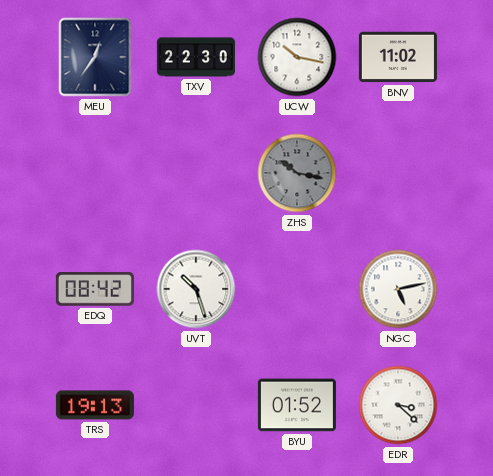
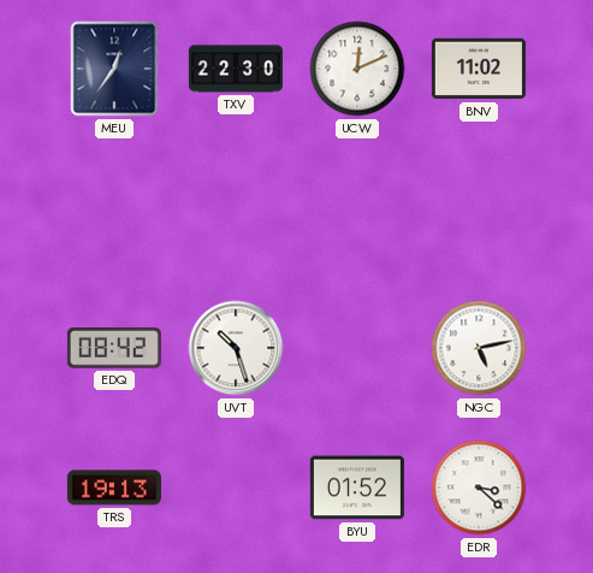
UCW: 10:17 -> 12:11
ZHS: 10:17 -> none
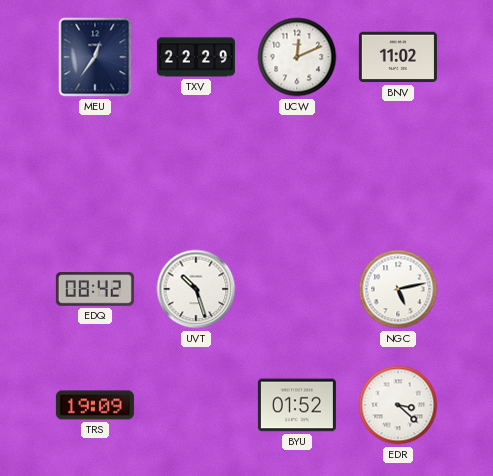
TXV: 22:30 -> 22:29
TRS: 19:13 -> 19:09
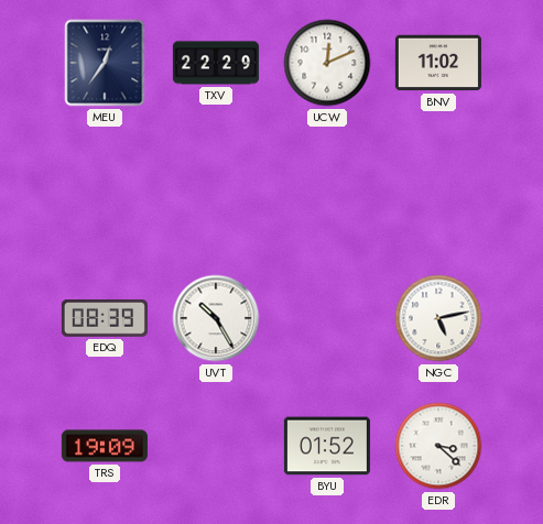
EDQ: 08:42 -> 08:39
UVT: 10:27 -> 10:25
